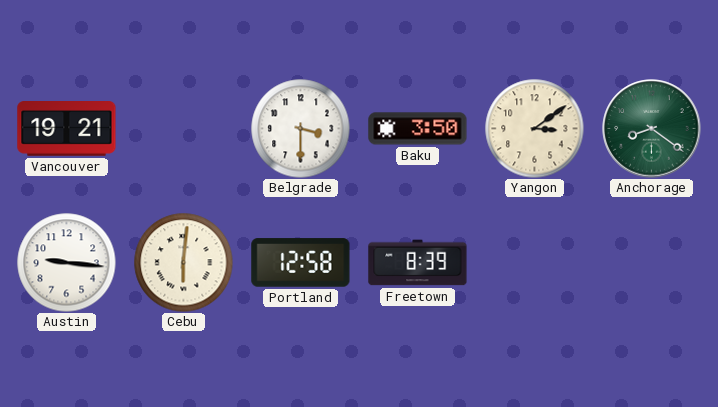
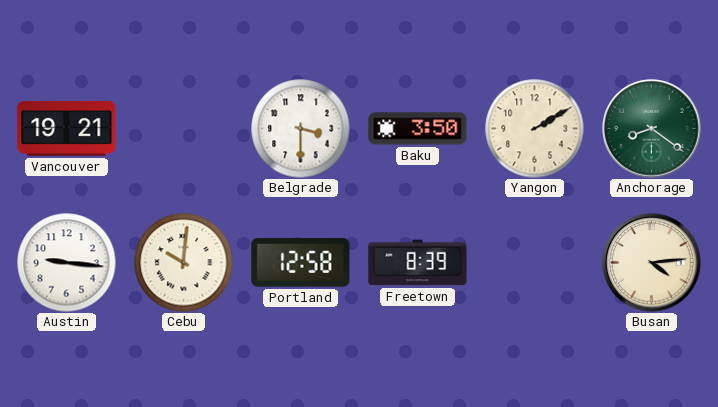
Yangon: 3:09 -> 2:10
Cebu: 6:01 -> 10:01
Busan: none -> 4:14
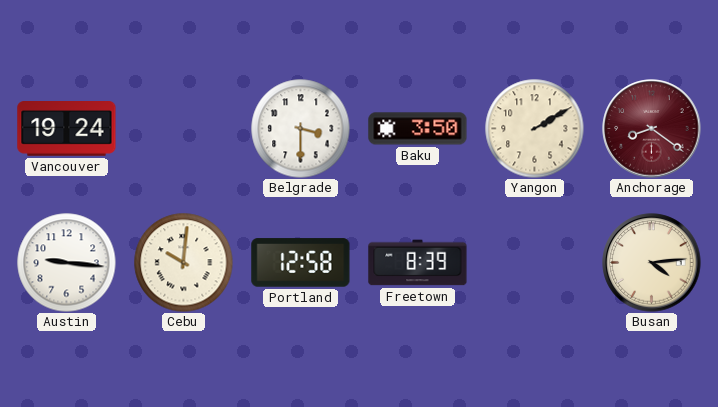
Vancouver: 19:21 -> 19:24
Anchorage dial: green -> burgundy
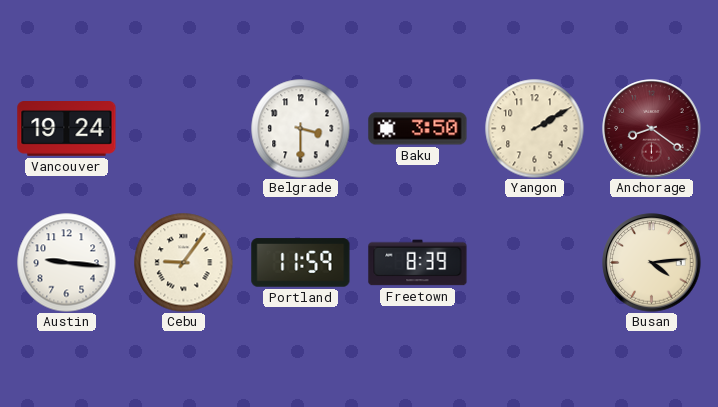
Cebu: 10:01 -> 9:06
Portland: 12:58 -> 11:59
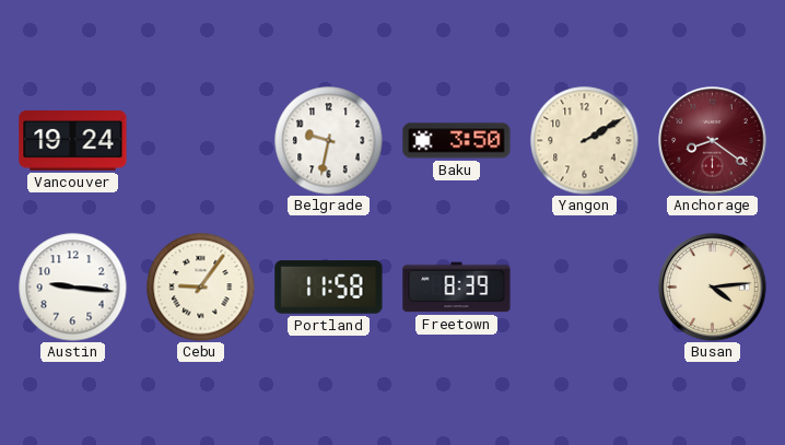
Belgrade: 3:30 -> 9:32
Portland: 11:59 -> 11:58
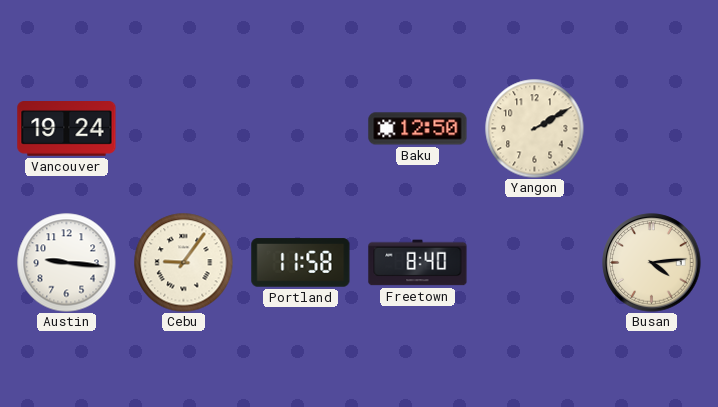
Belgrade: 9:32 -> none
Baku: 3:50 -> 12:50
Anchorage: 8:21 -> none
Freetown: 8:39 -> 8:40
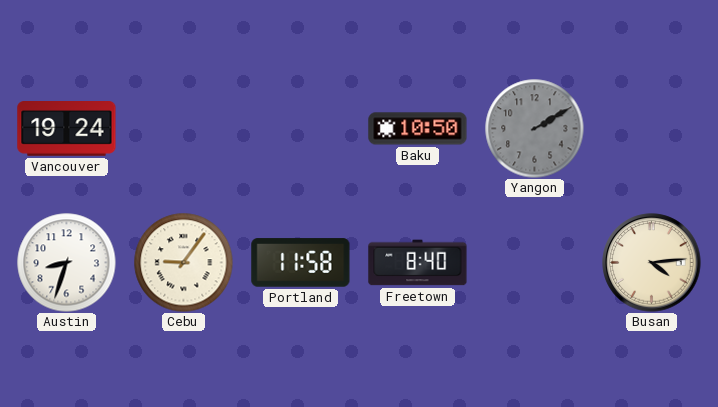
Baku: 12:50 -> 10:50
Yangon dial: cream -> grey
Austin: 9:16 -> 8:33
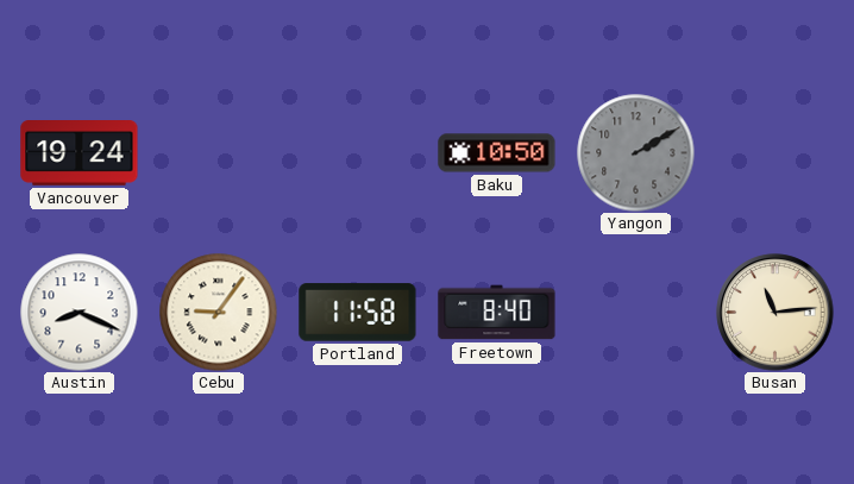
Austin: 8:33 -> 8:19
Busan: 4:14 -> 11:14
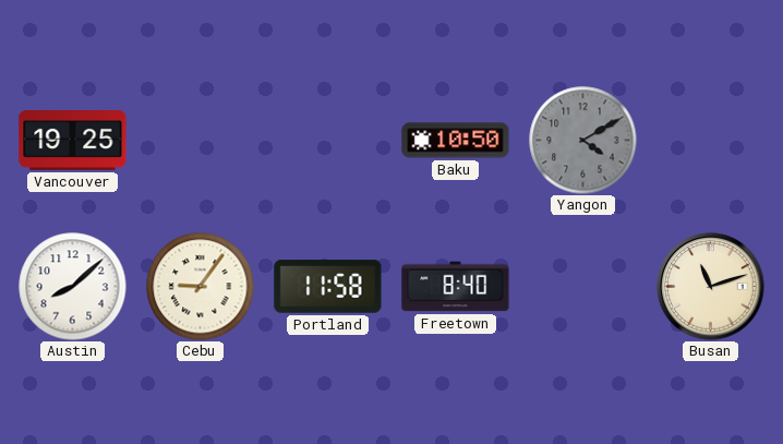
Vancouver: 19:24 -> 19:25
Yangon: 2:10 -> 4:10
Austin: 8:19 -> 8:08
Busan: 11:14 -> 11:12
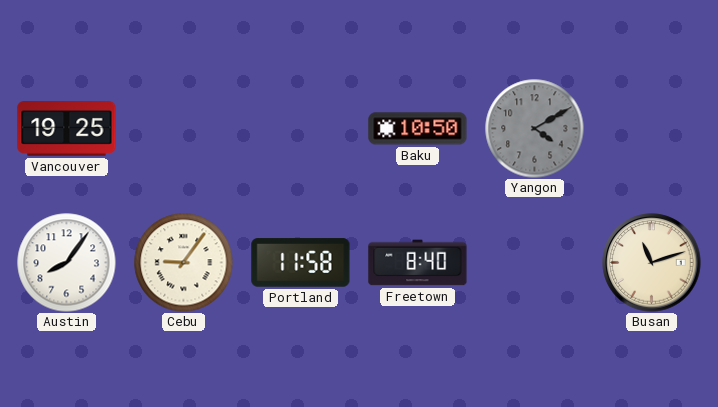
Austin: 8:08 -> 8:06
